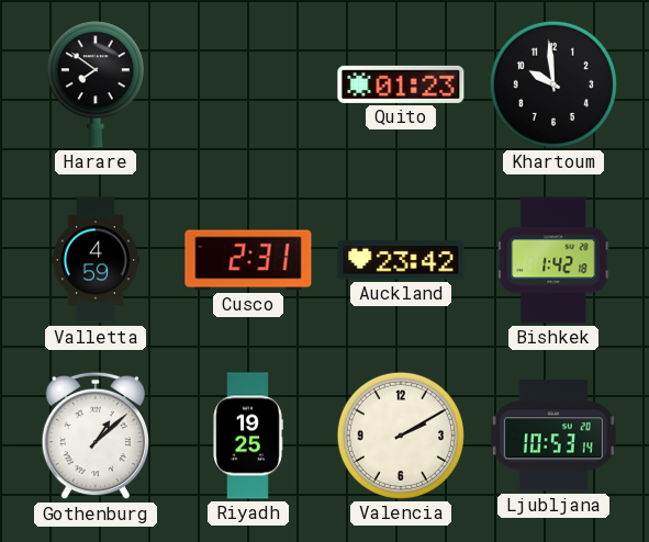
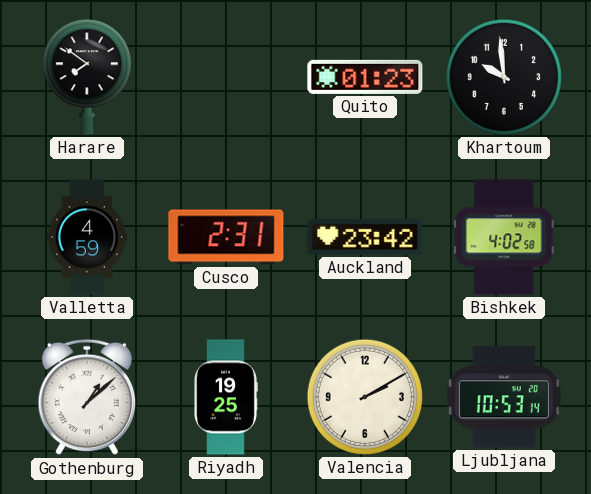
Bishkek: 1:42 -> 4:02
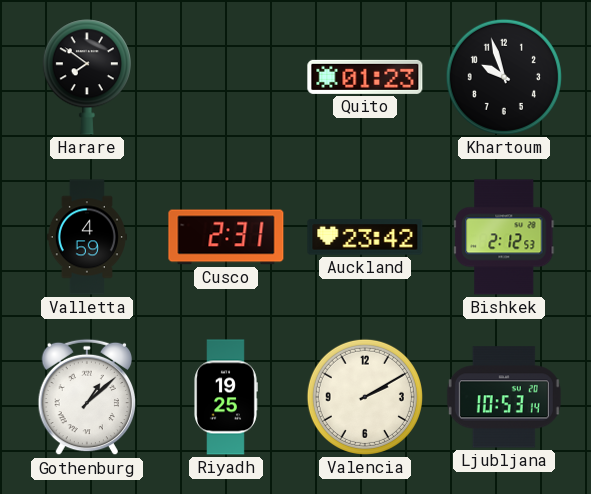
Khartoum: 9:59 -> 9:57
Bishkek: 4:02 -> 2:12
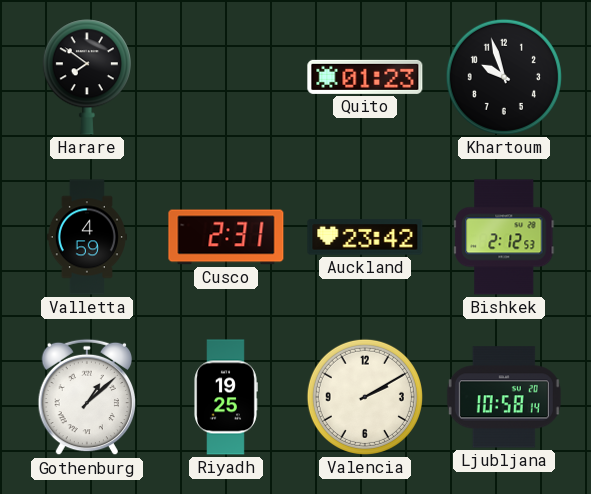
Ljubljana: 10:53 -> 10:58
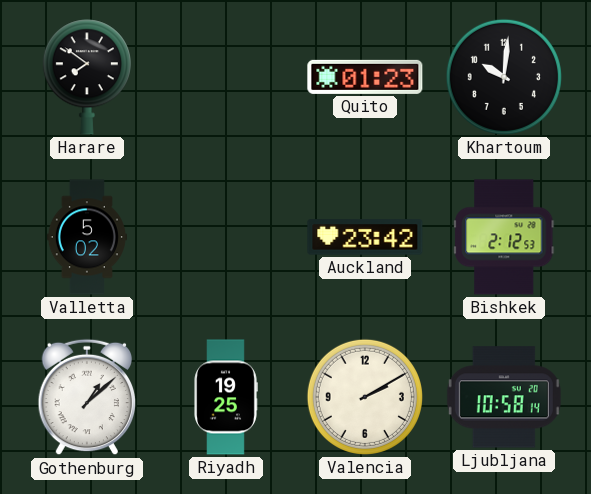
Khartoum: 9:57 -> 10:01
Valletta: 4:59 -> 5:02
Cusco: 2:31 -> none
